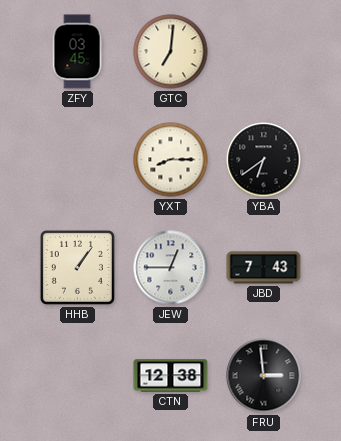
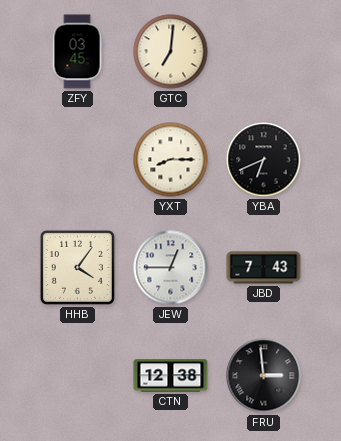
YBA: 6:39 -> 6:41
HHB: 1:06 -> 4:06
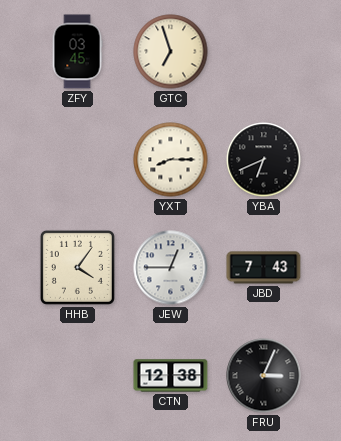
GTC: 7:01 -> 6:57
FRU: 2:59 -> 3:04
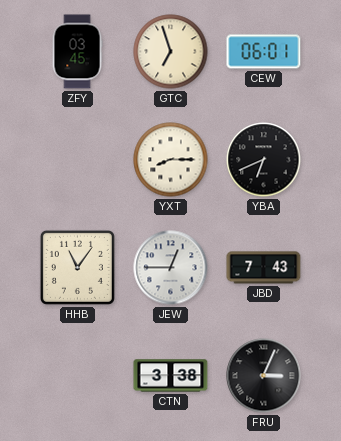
CEW: none -> 06:01
HHB: 4:06 -> 11:06
CTN: 12:38 -> 3:38
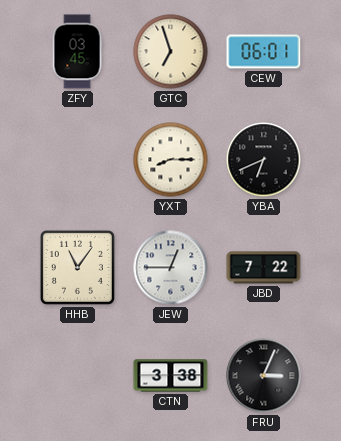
JBD: 7:43 -> 7:22
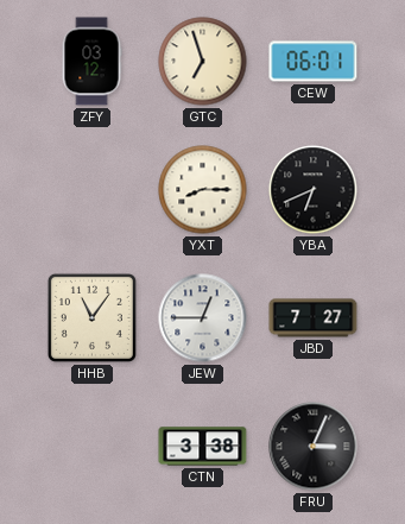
ZFY: 03:45 -> 03:12
JBD: 7:22 -> 7:27
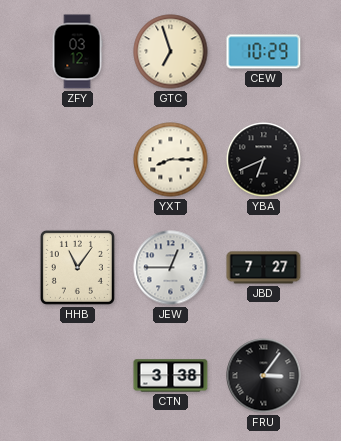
CEW: 06:01 -> 10:29
FRU: 3:04 -> 3:06
